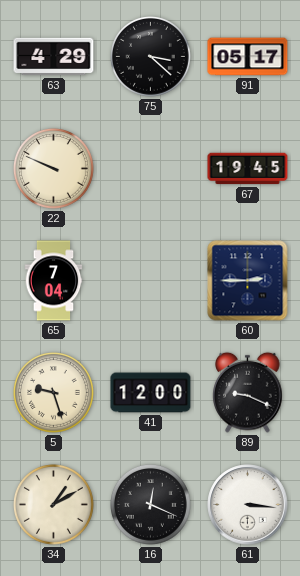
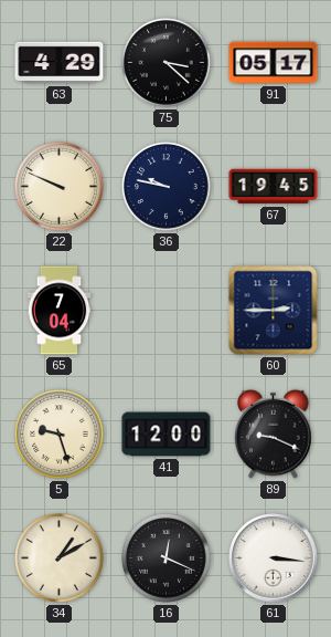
36: none -> 9:47
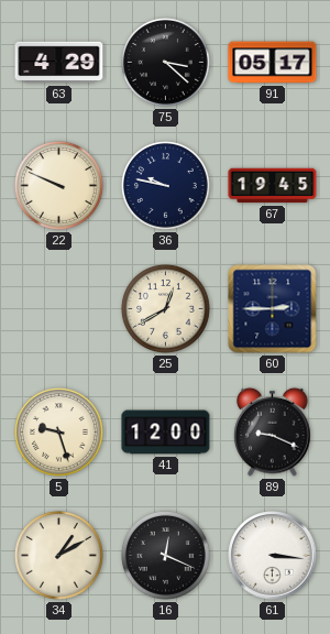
65: 7:04 -> none
25: none -> 12:40
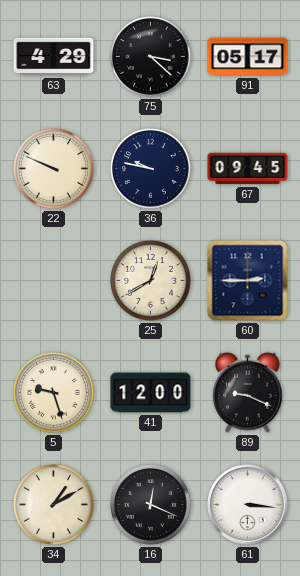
67: 19:45 -> 09:45
